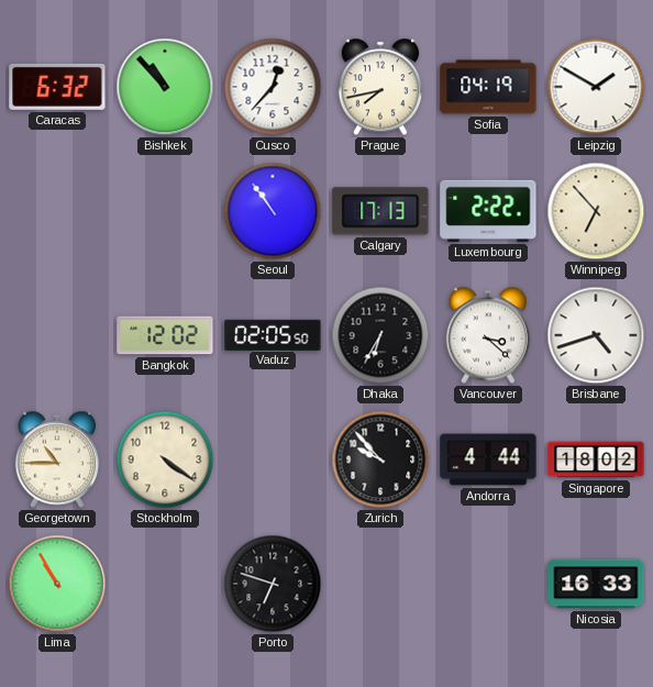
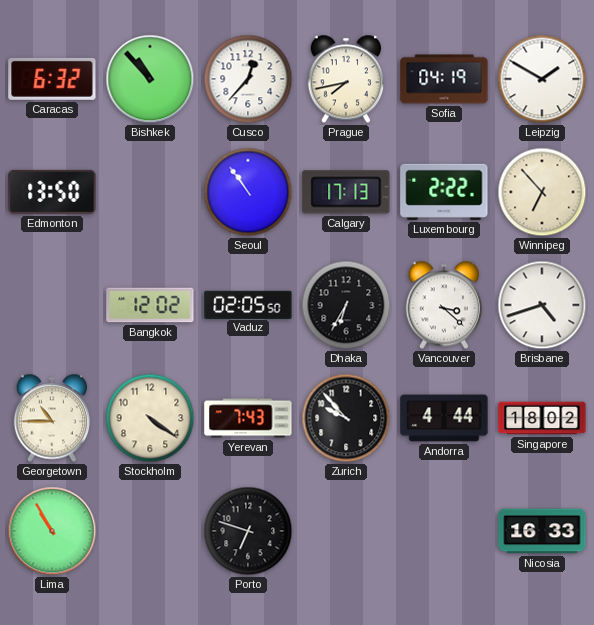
Edmonton: none -> 13:50
Yerevan: none -> 7:43
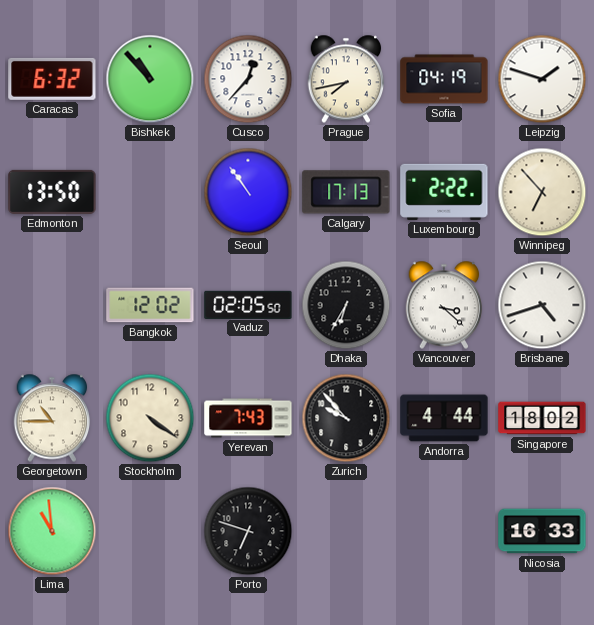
Leipzig: 1:50 -> 1:48
Lima: 10:55 -> 10:59
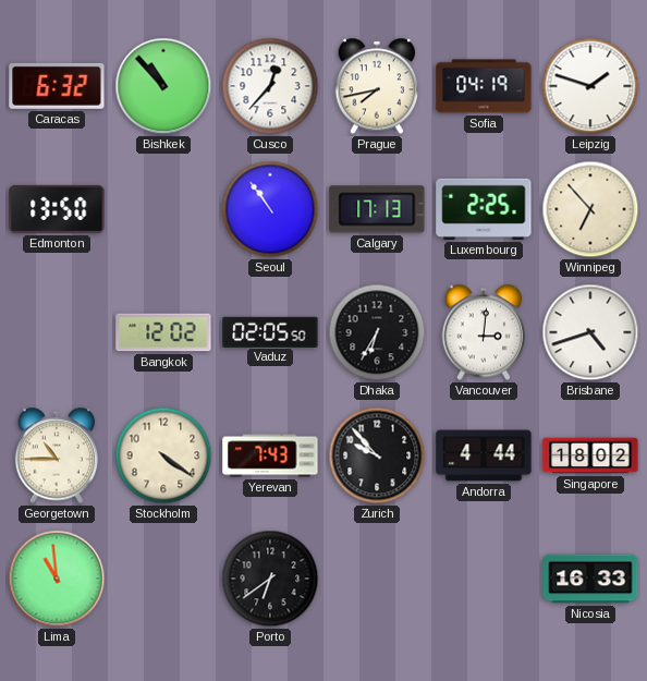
Luxembourg: 2:22 -> 2:25
Vancouver: 3:22 -> 3:01
Porto: 6:48 -> 6:39
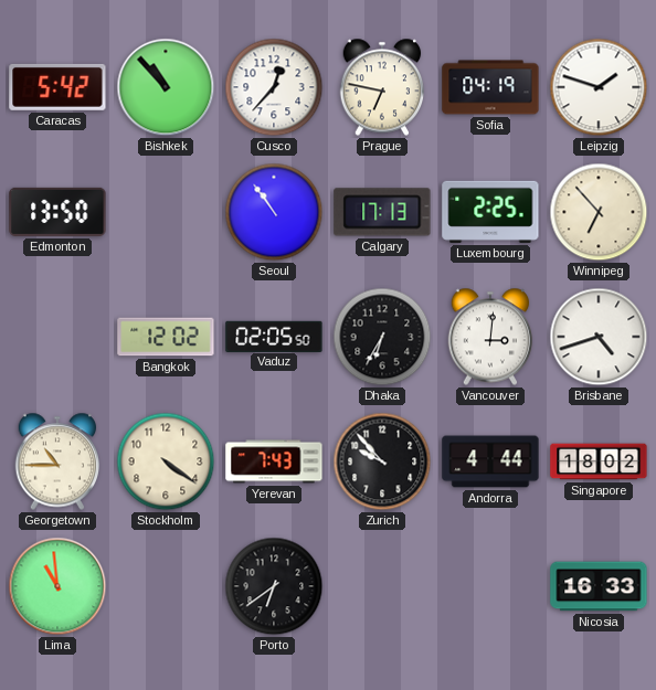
Caracas: 6:32 -> 5:42
Prague: 7:43 -> 6:47
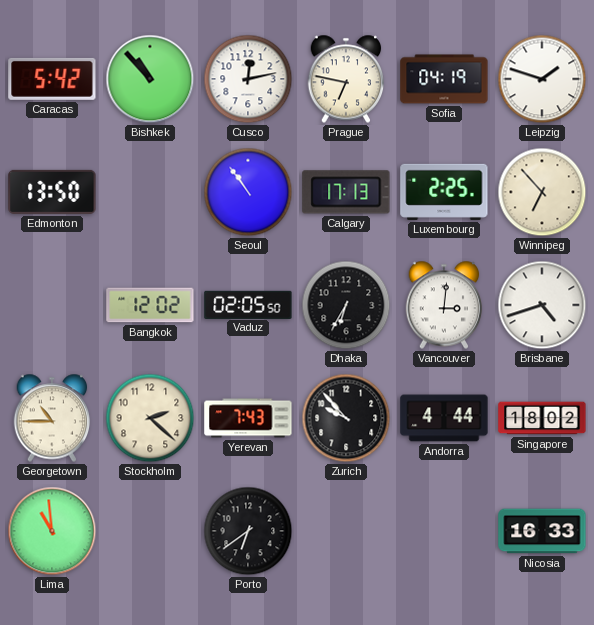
Cusco: 12:37 -> 12:13
Stockholm: 4:21 -> 2:22
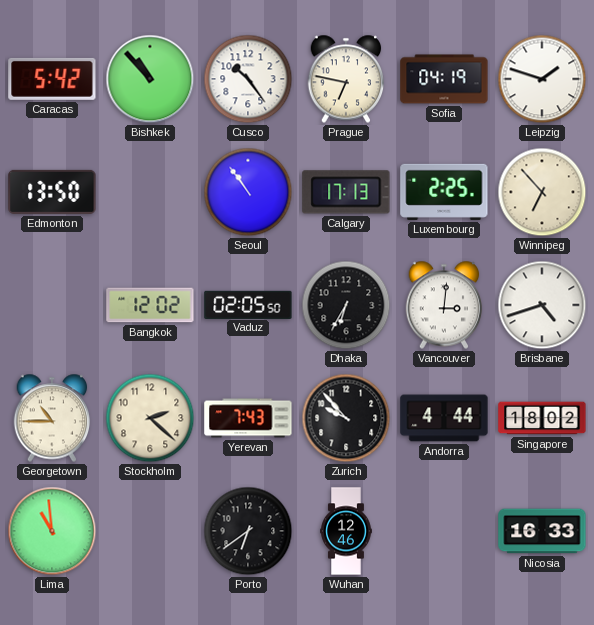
Cusco: 12:13 -> 10:24
Wuhan: none -> 12:46
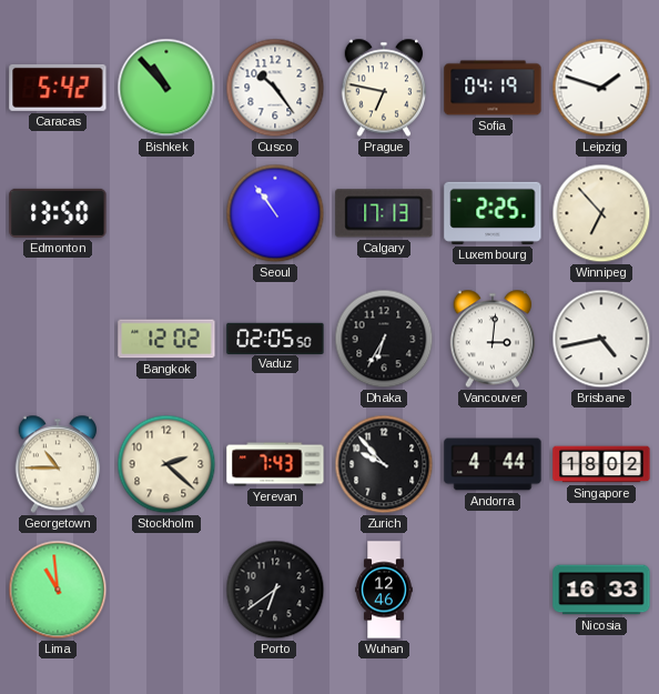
Brisbane: 4:42 -> 4:43
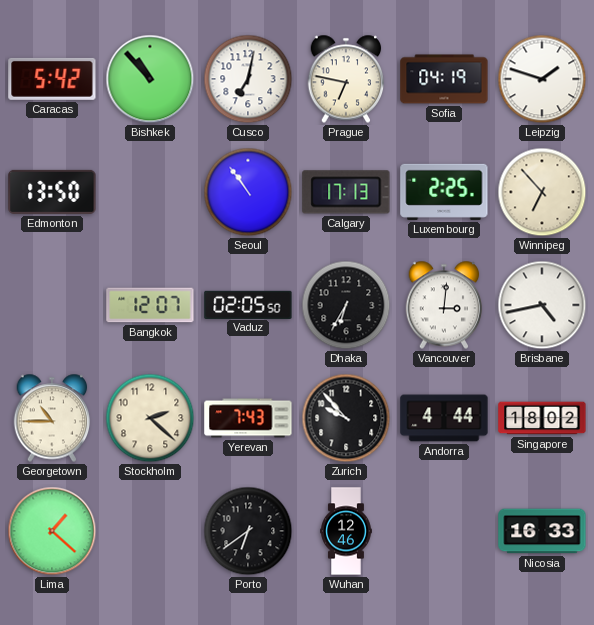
Cusco: 10:24 -> 7:02
Bangkok: 12:02 -> 12:07
Lima: 10:59 -> 1:22
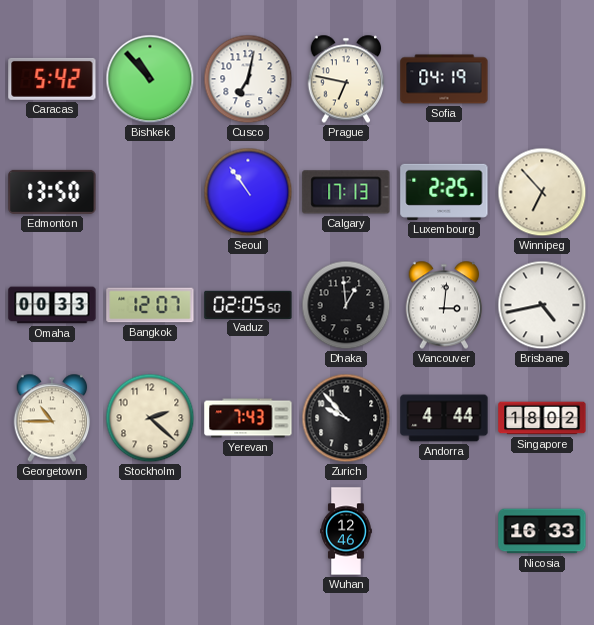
Leipzig: 1:48 -> none
Omaha: none -> 00:33
Dhaka: 6:35 -> 12:59
Lima: 1:22 -> none
Porto: 6:39 -> none
